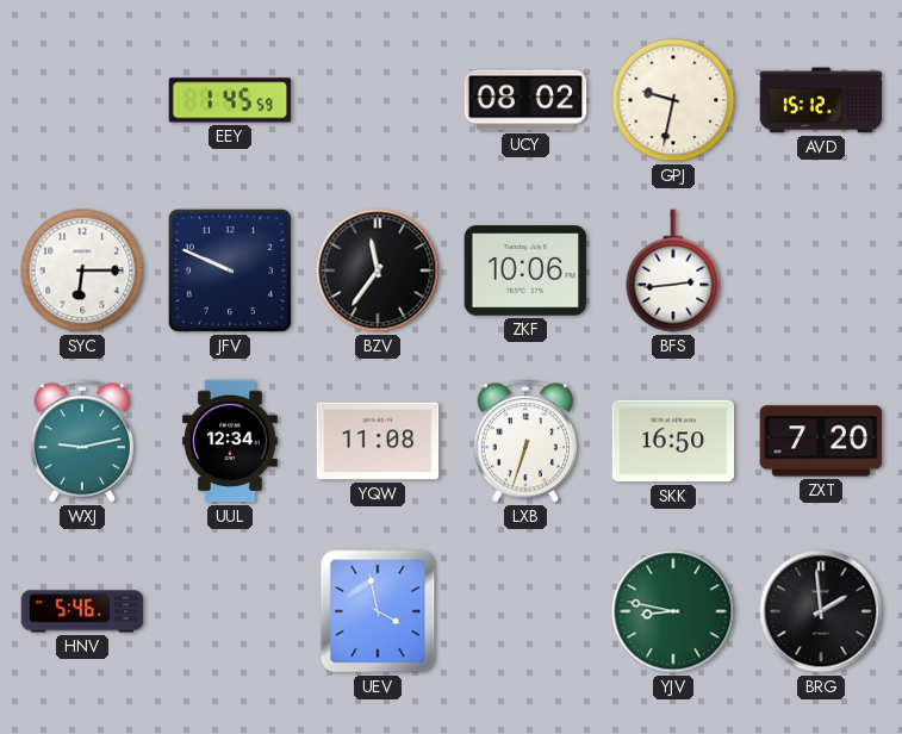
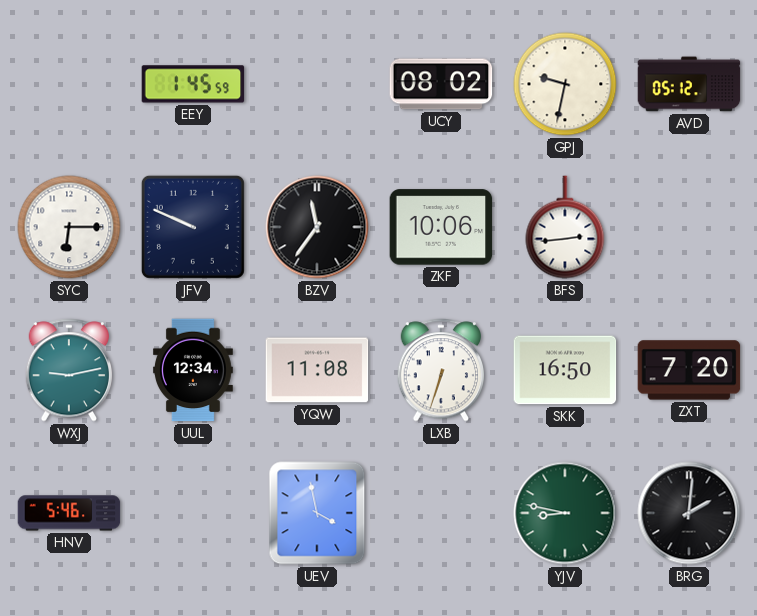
AVD: 15:12 -> 05:12
BRG: 1:59 -> 2:01
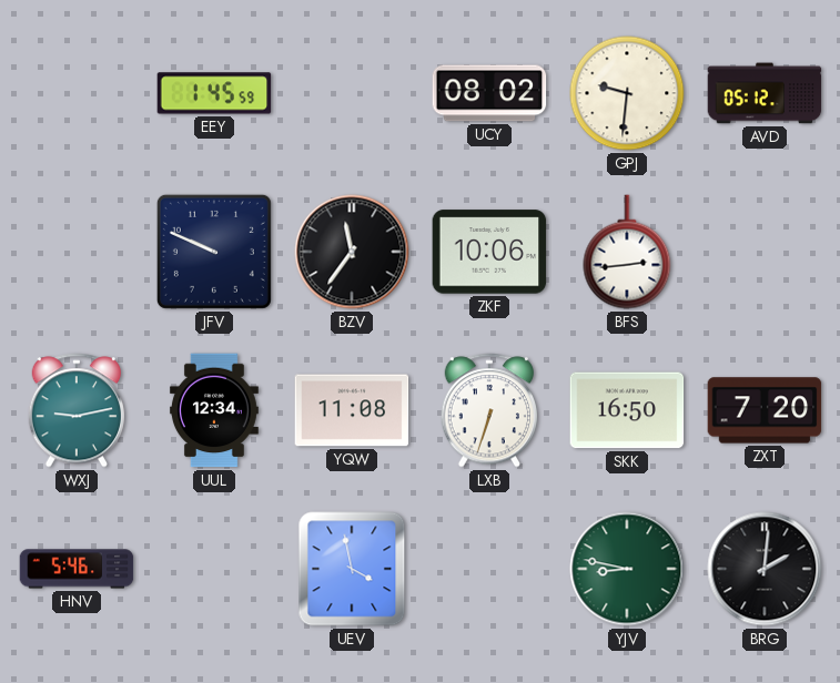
GPJ: 9:32 -> 9:31
SYC: 6:15 -> none
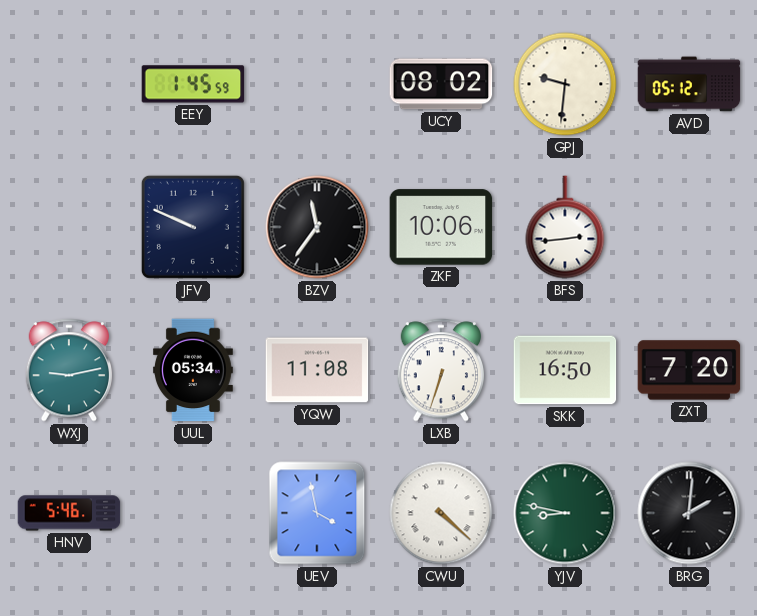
UUL: 12:34 -> 05:34
CWU: none -> 4:22
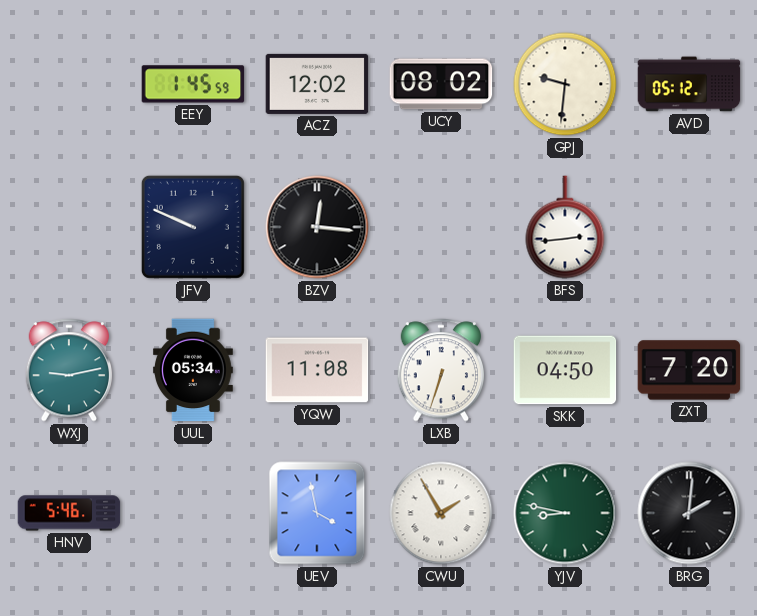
ACZ: none -> 12:02
BZV: 11:36 -> 12:16
ZKF: 10:06 -> none
SKK: 16:50 -> 04:50
CWU: 4:22 -> 1:55
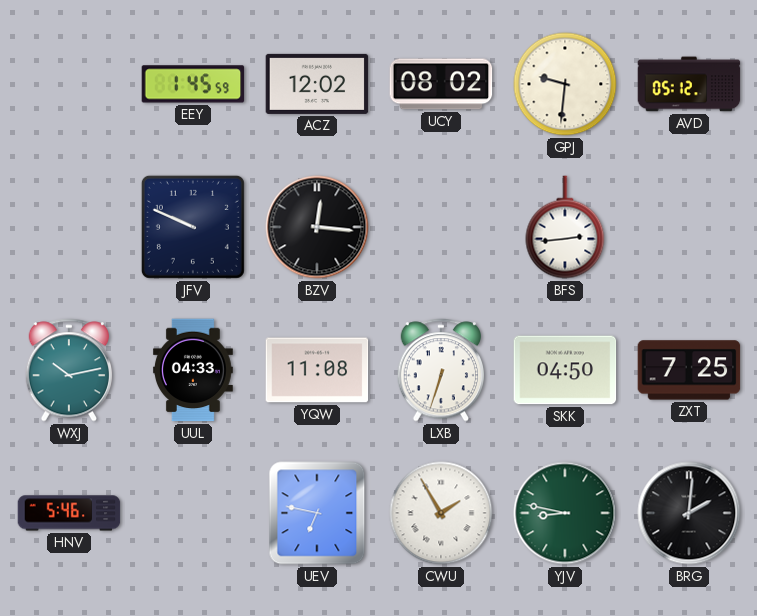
WXJ: 9:13 -> 10:13
UUL: 05:34 -> 04:33
ZXT: 7:20 -> 7:25
UEV: 3:58 -> 6:47
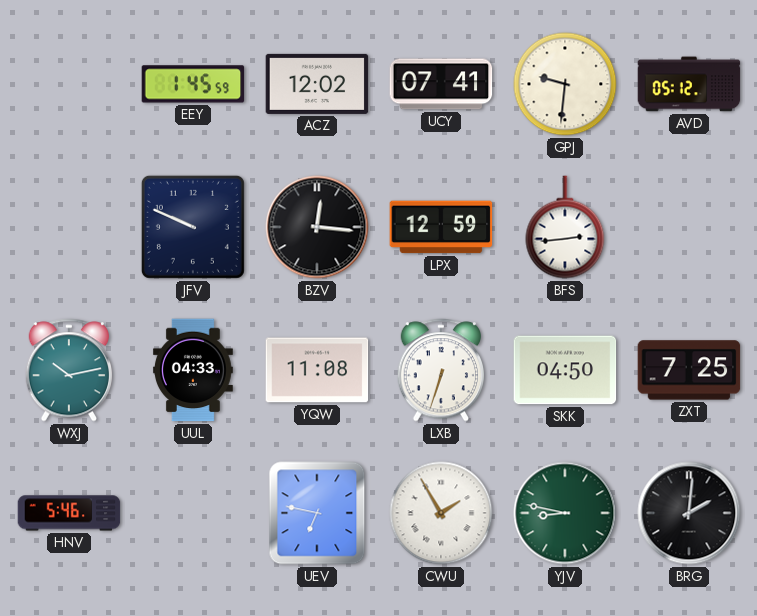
UCY: 08:02 -> 07:41
LPX: none -> 12:59
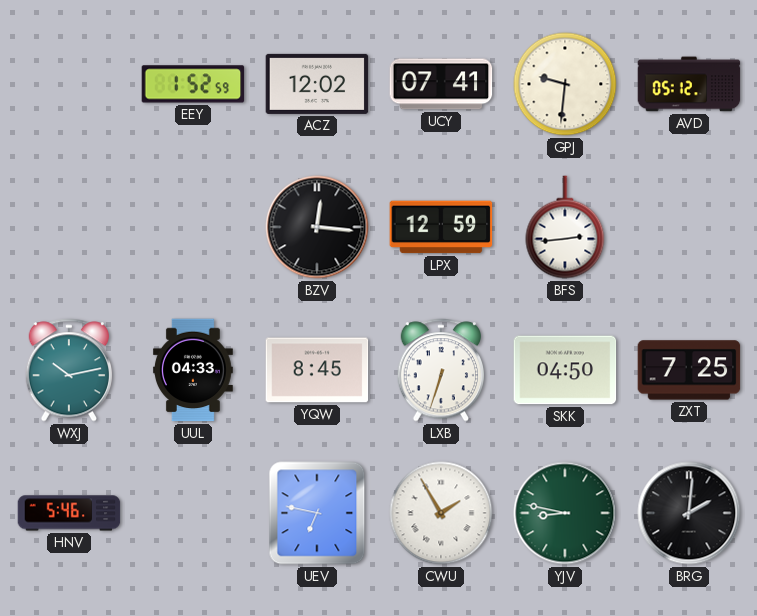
EEY: 1:45 -> 1:52
JFV: 9:49 -> none
YQW: 11:08 -> 8:45
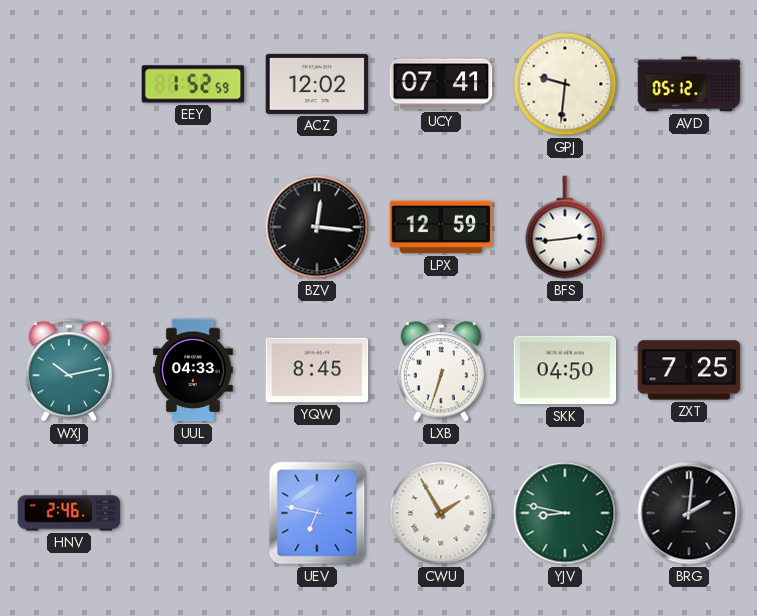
HNV: 5:46 -> 2:46
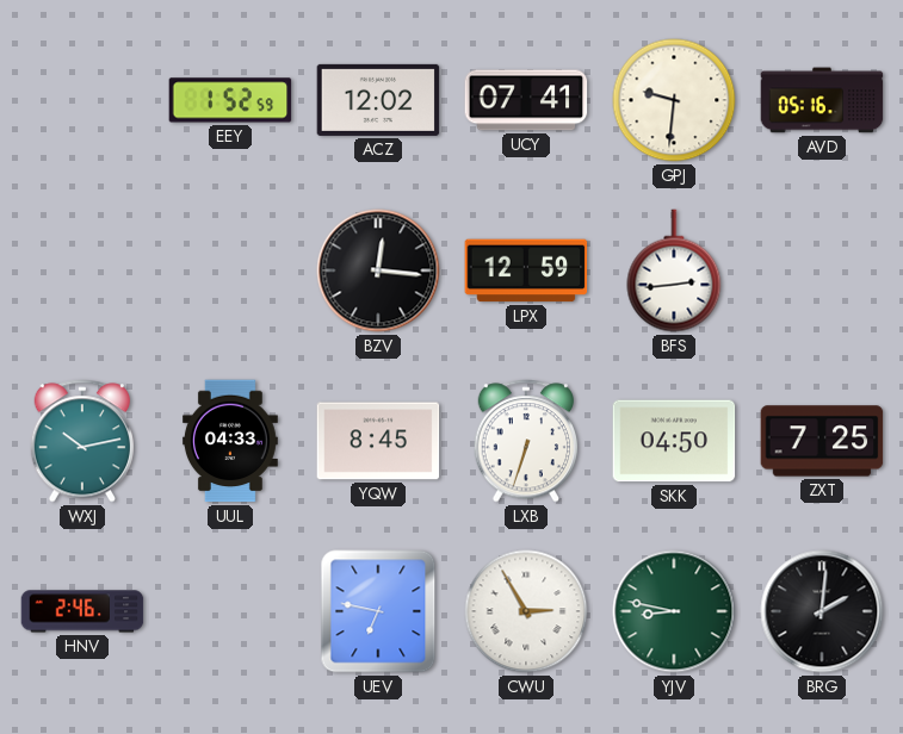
AVD: 05:12 -> 05:16
CWU: 1:55 -> 2:55
